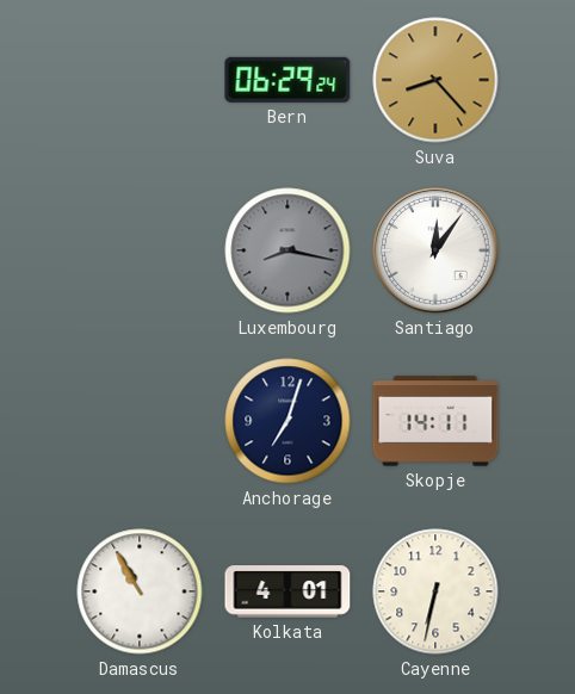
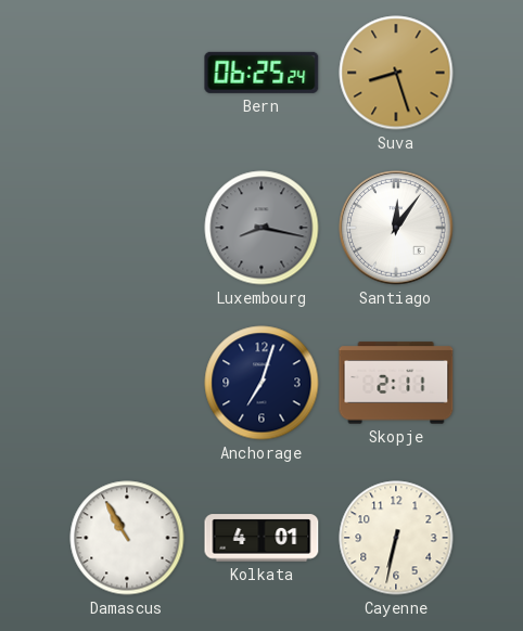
Bern: 06:29 -> 06:25
Suva: 8:23 -> 8:27
Skopje: 14:11 -> 2:11
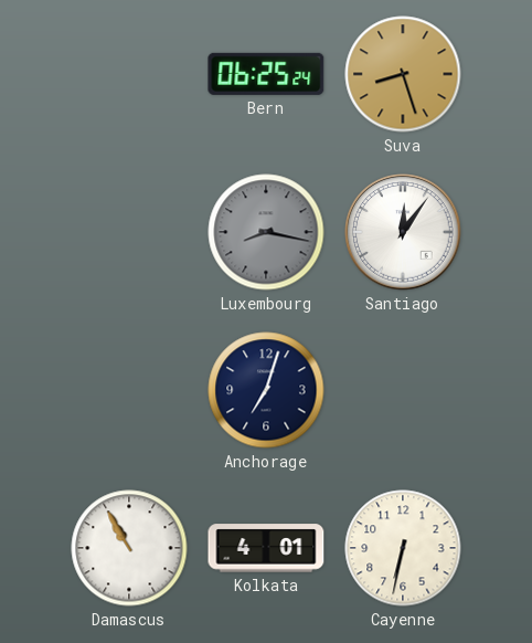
Skopje: 2:11 -> none
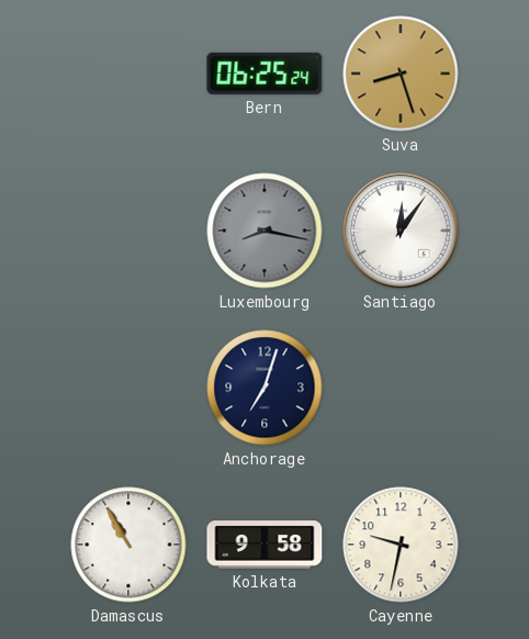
Kolkata: 4:01 -> 9:58
Cayenne: 6:32 -> 9:32
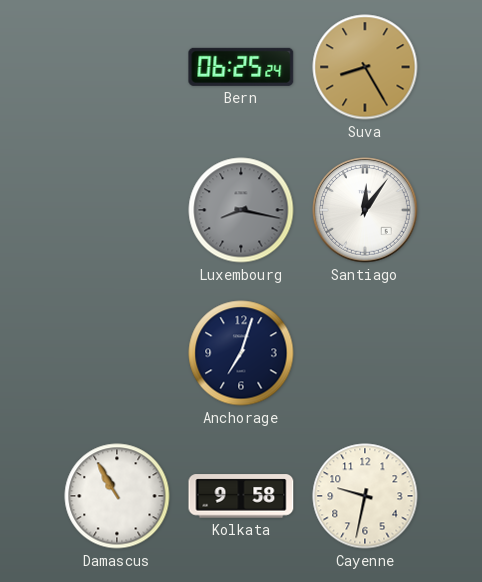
Suva: 8:27 -> 8:25
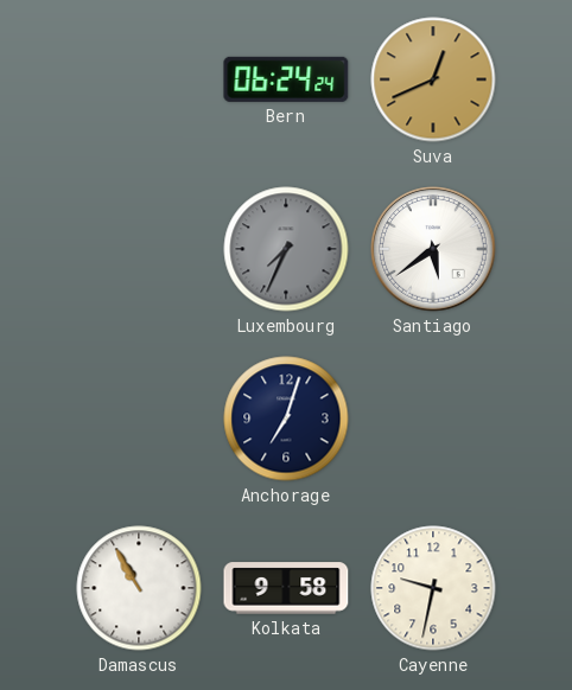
Bern: 06:25 -> 06:24
Suva: 8:25 -> 12:41
Luxembourg: 8:17 -> 7:34
Santiago: 12:06 -> 5:39
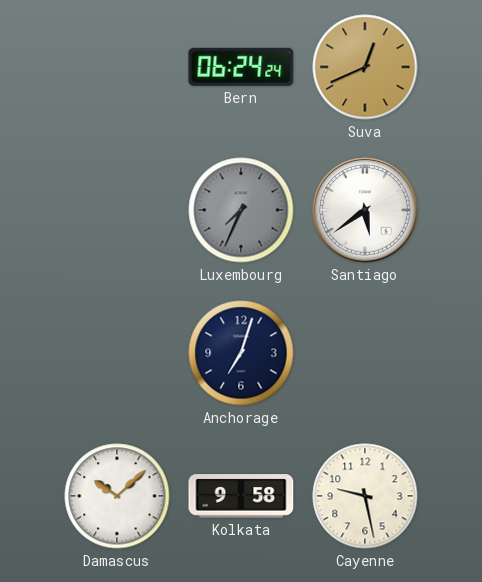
Damascus: 10:55 -> 10:08
Cayenne: 9:32 -> 9:28
